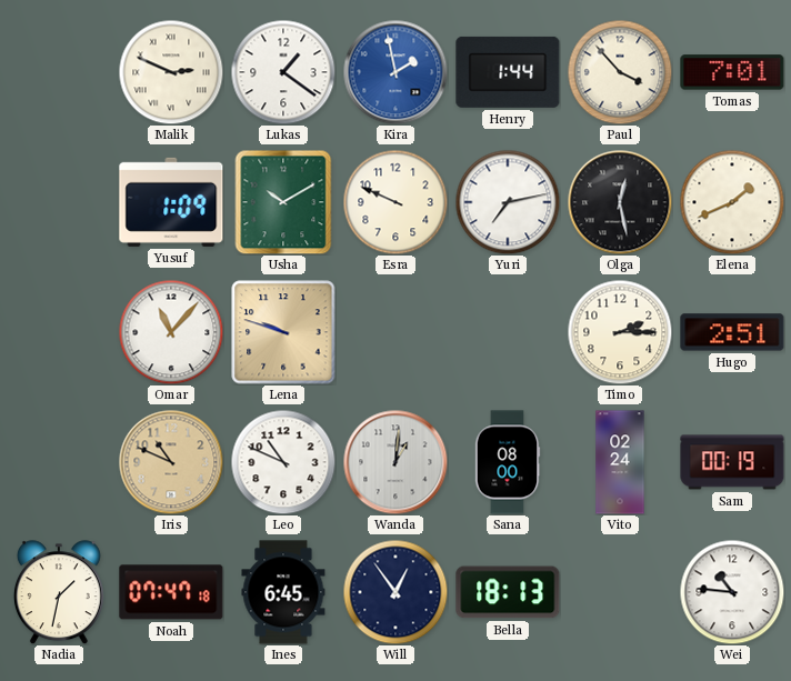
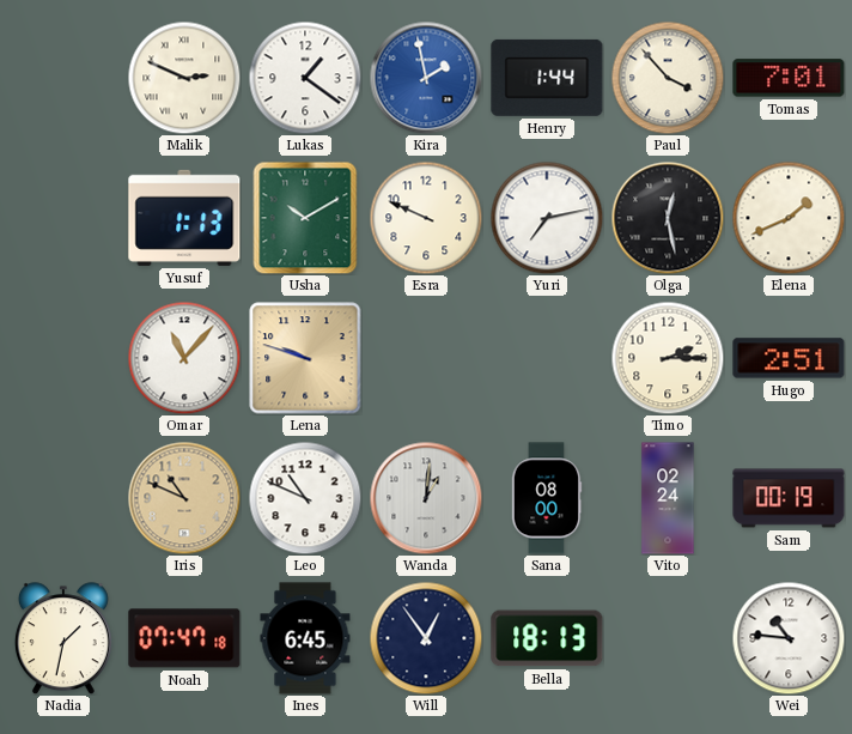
Yusuf: 1:09 -> 1:13
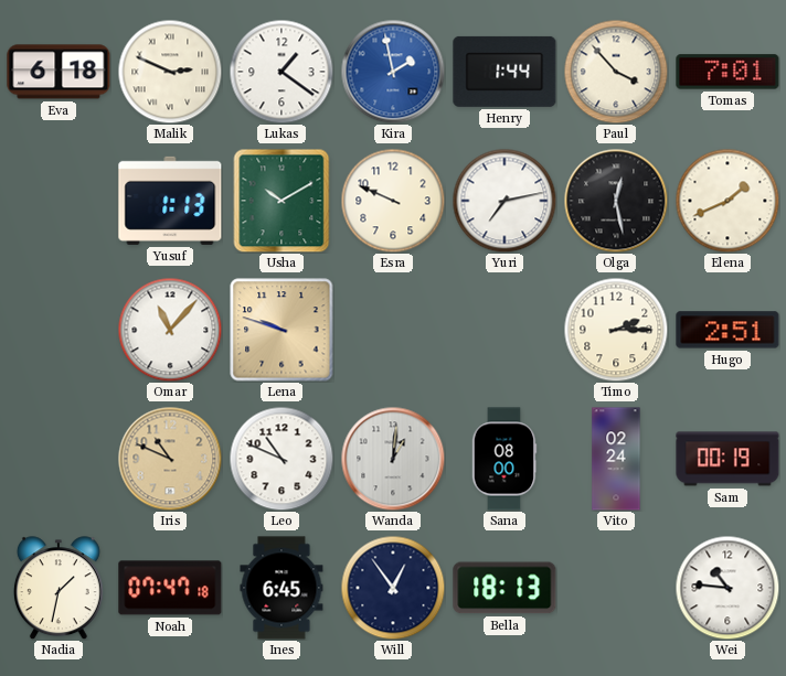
Eva: none -> 6:18
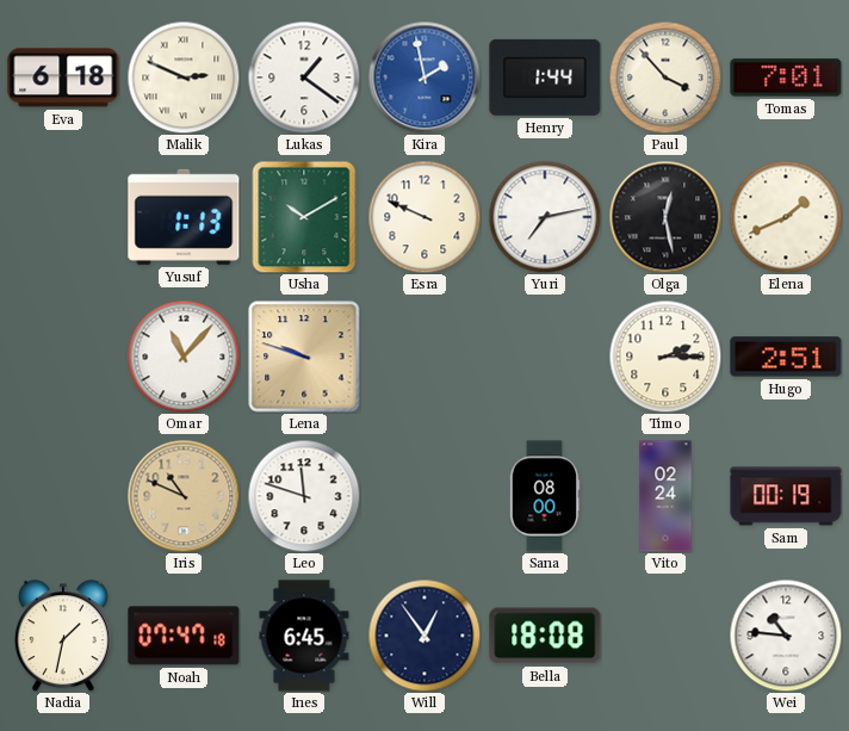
Leo: 10:49 -> 11:48
Wanda: 1:01 -> none
Bella: 18:13 -> 18:08
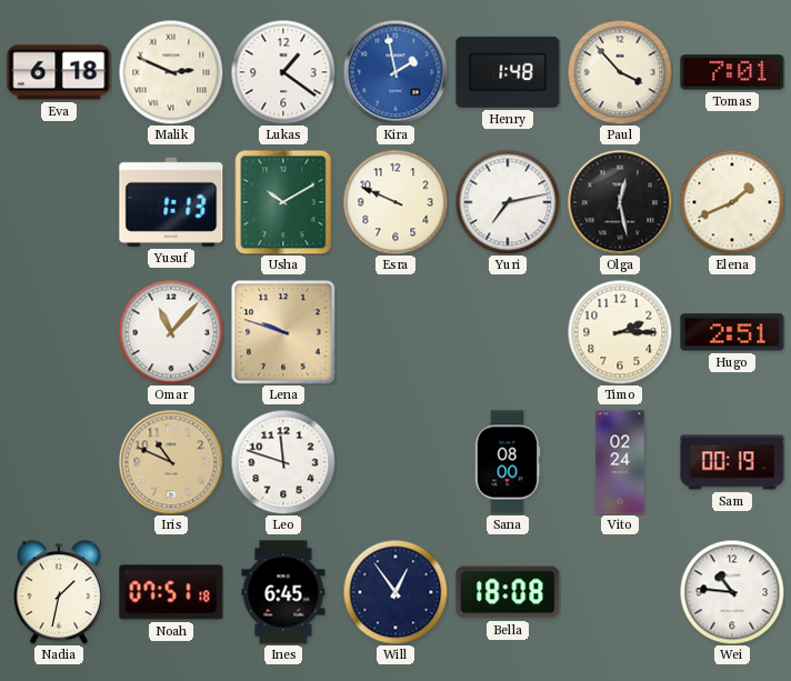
Henry: 1:44 -> 1:48
Noah: 07:47 -> 07:51
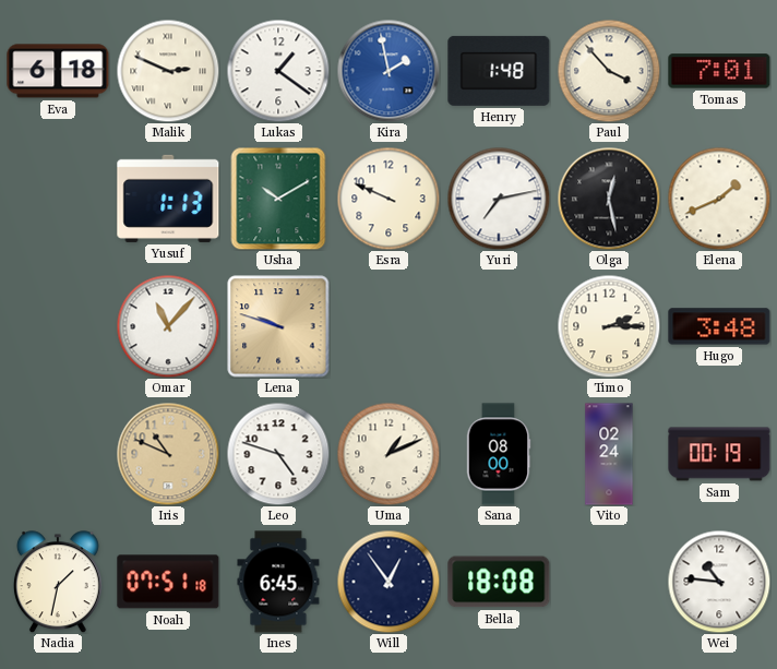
Hugo: 2:51 -> 3:48
Leo: 11:48 -> 4:48
Uma: none -> 1:11
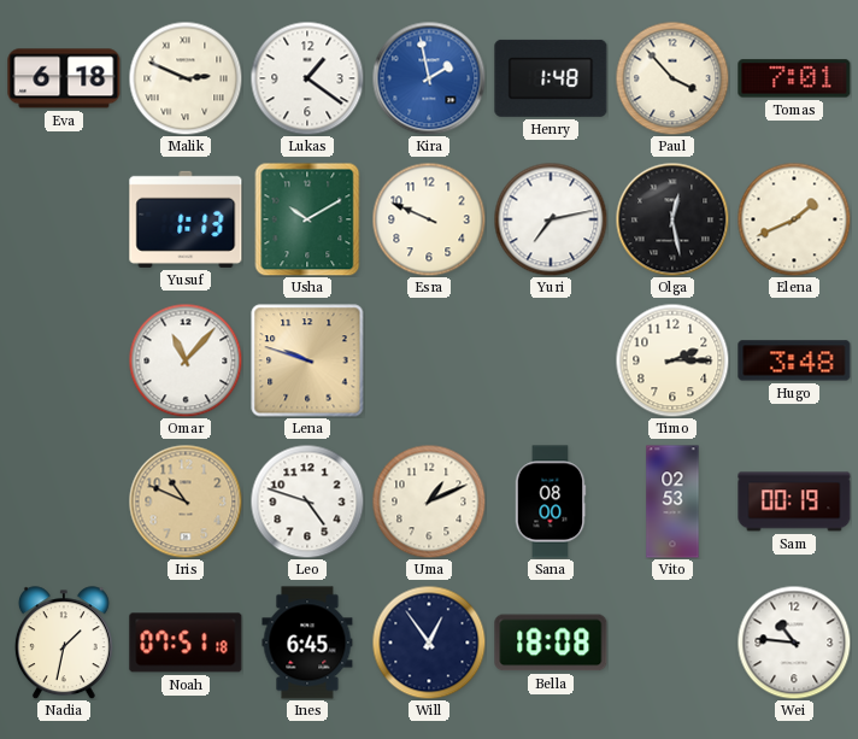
Vito: 02:24 -> 02:53
